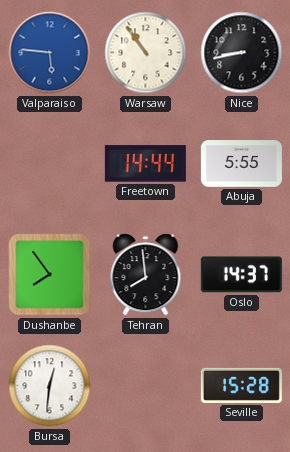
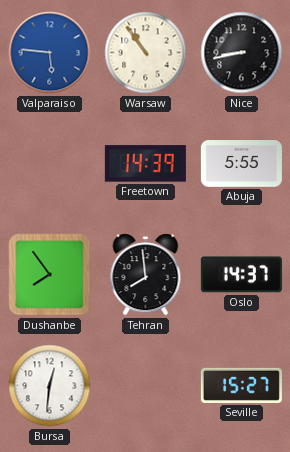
Freetown: 14:44 -> 14:39
Seville: 15:28 -> 15:27
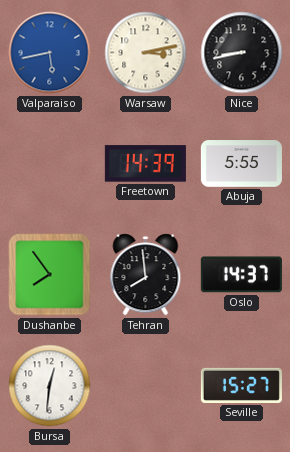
Valparaiso: 5:46 -> 5:43
Warsaw: 10:54 -> 3:13
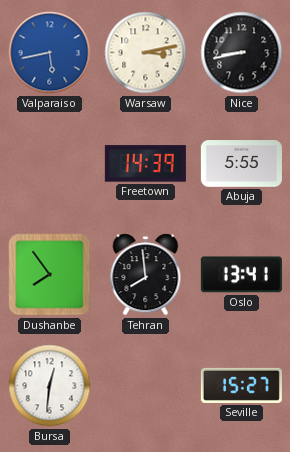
Oslo: 14:37 -> 13:41
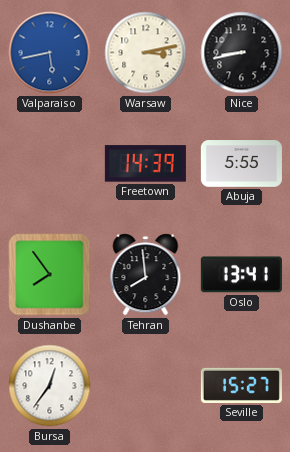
Bursa: 12:31 -> 12:36
